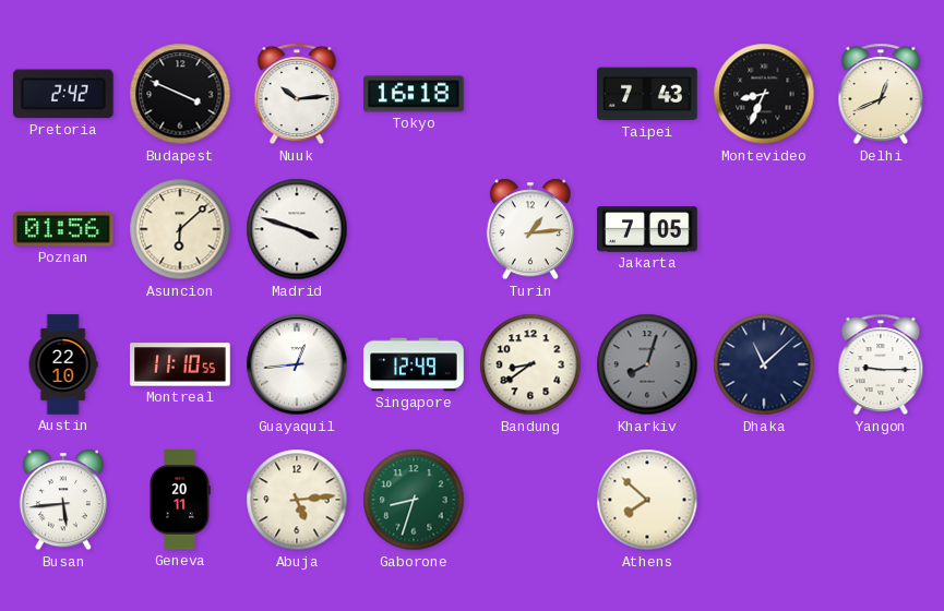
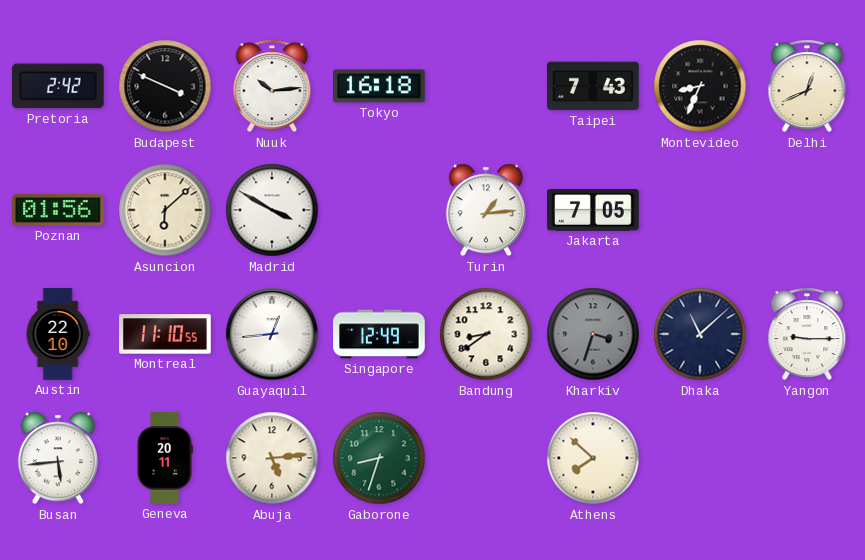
Madrid: 3:48 -> 3:50
Kharkiv: 8:03 -> 3:33
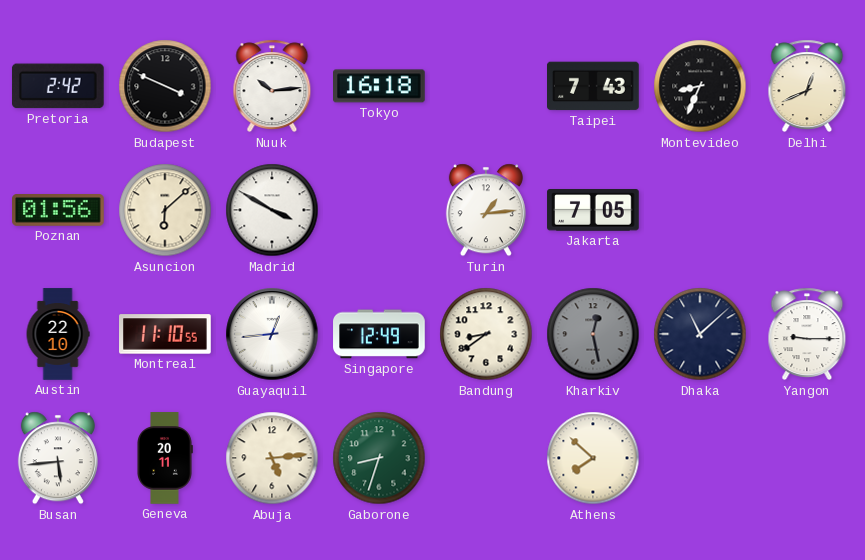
Kharkiv: 3:33 -> 12:28
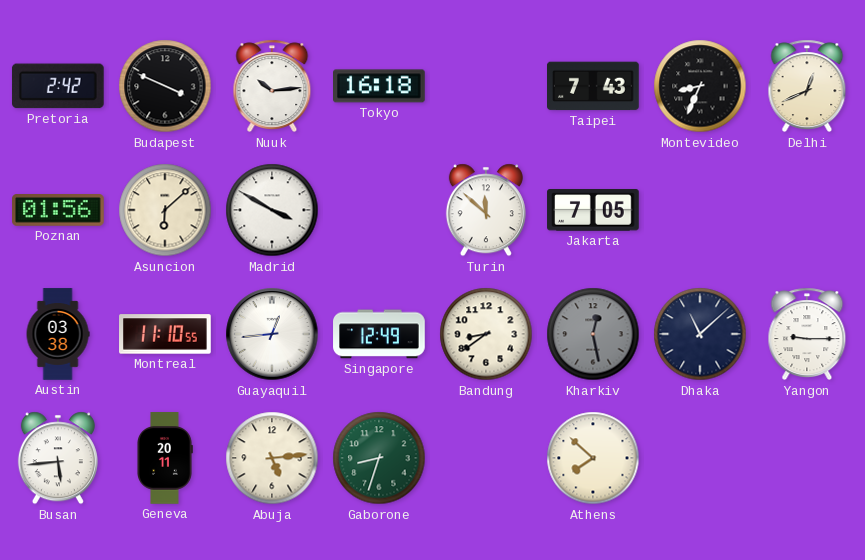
Turin: 1:14 -> 11:52
Austin: 22:10 -> 03:38
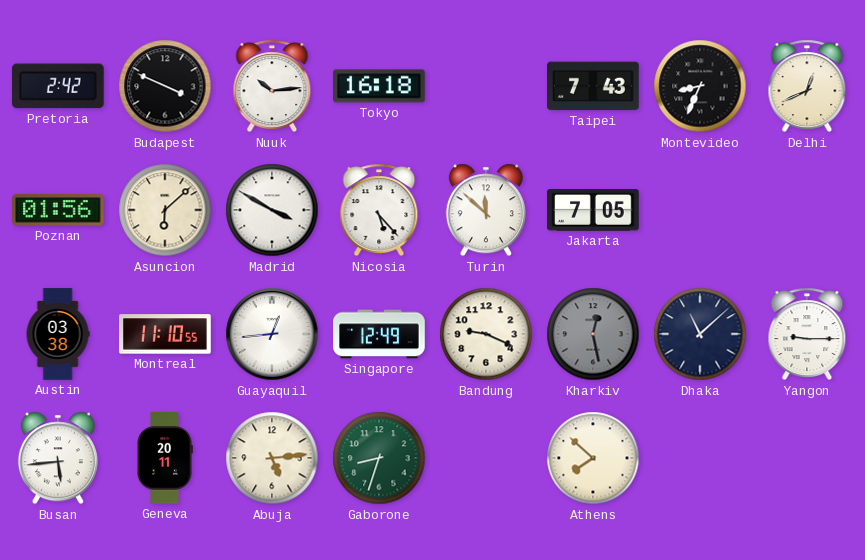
Nicosia: none -> 5:23
Bandung: 8:39 -> 9:19
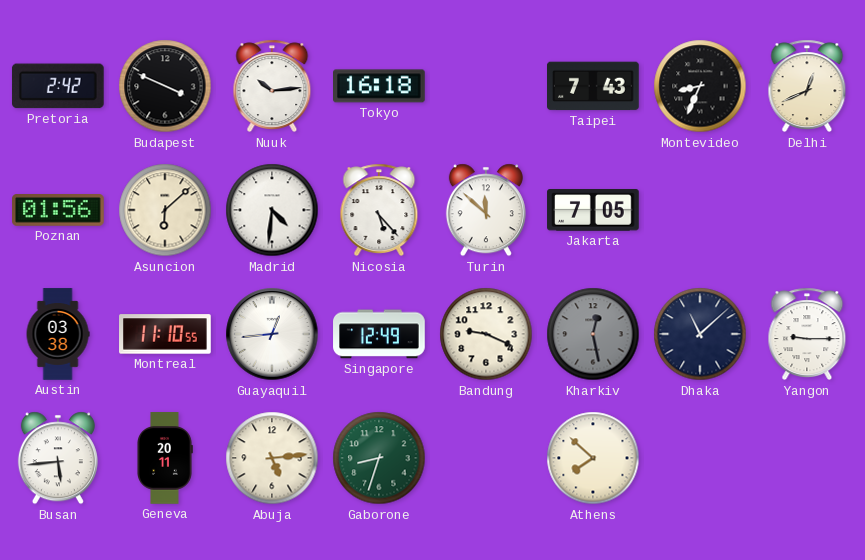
Madrid: 3:50 -> 4:31
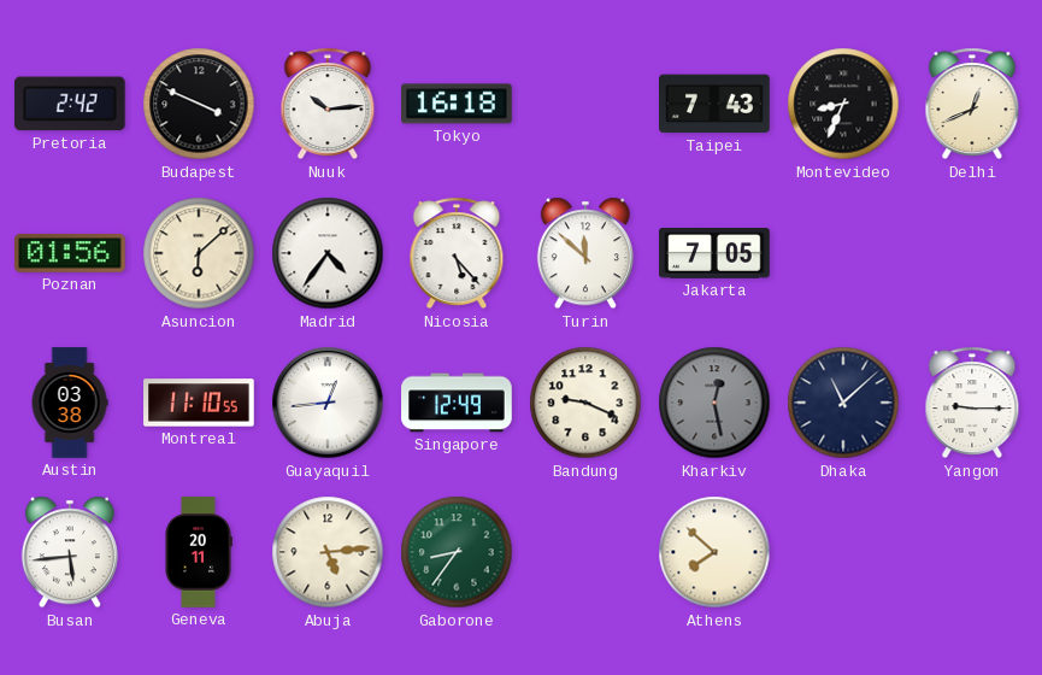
Madrid: 4:31 -> 4:36
Gaborone: 8:33 -> 8:36
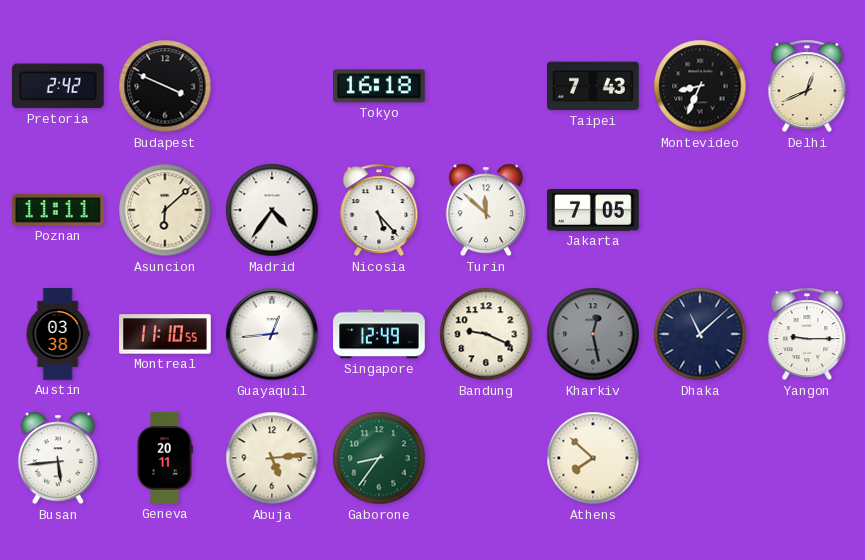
Nuuk: 10:14 -> none
Poznan: 01:56 -> 11:11
